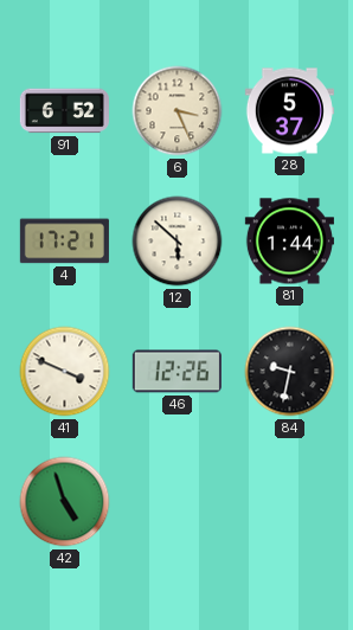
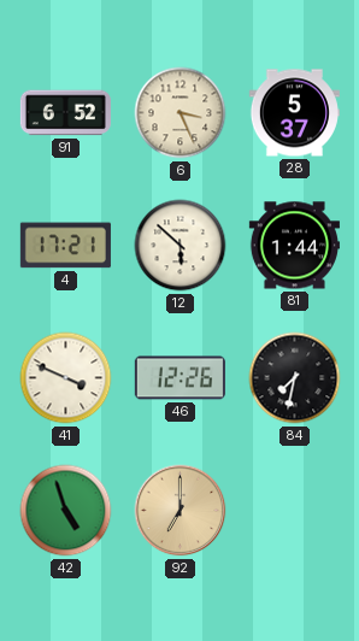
84: 9:32 -> 7:32
92: none -> 7:00
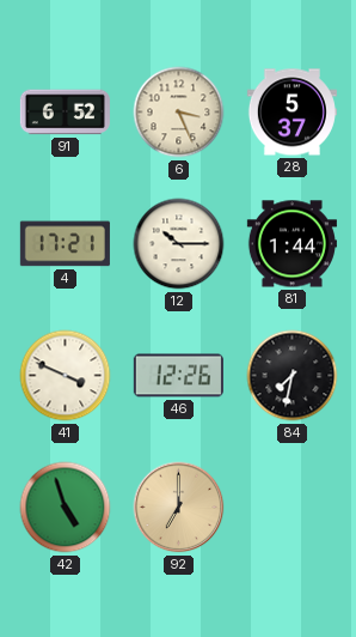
12: 5:52 -> 10:15
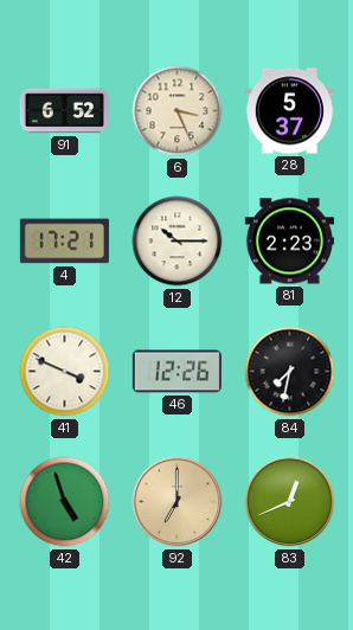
81: 1:44 -> 2:23
83: none -> 12:41
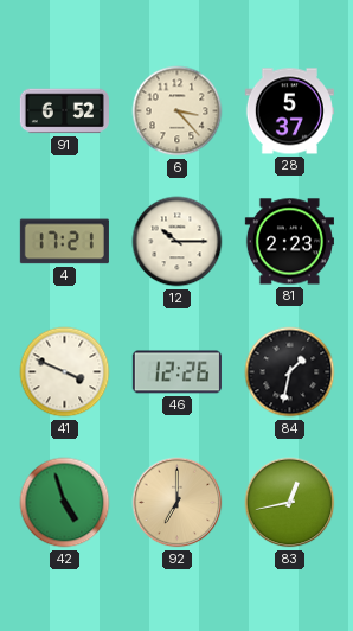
6: 3:26 -> 3:23
84: 7:32 -> 1:32
83: 12:41 -> 12:43
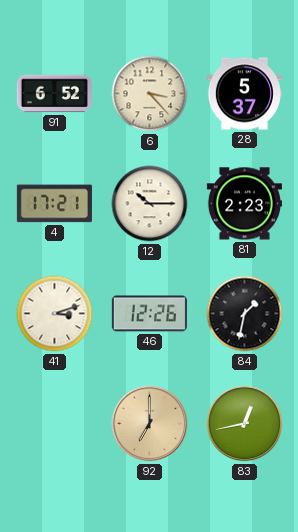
41: 3:49 -> 3:12
42: 4:57 -> none
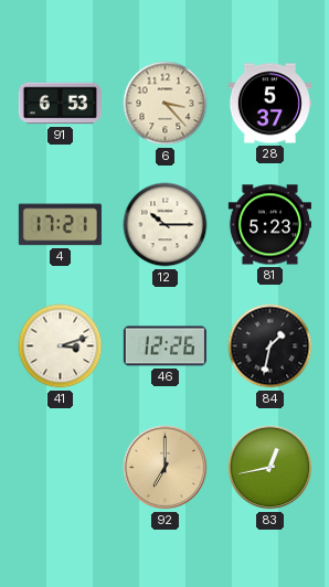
91: 6:52 -> 6:53
81: 2:23 -> 5:23
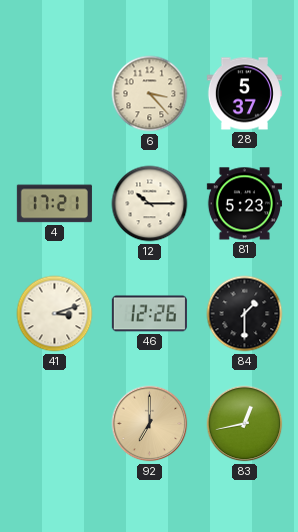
91: 6:53 -> none
84: 1:32 -> 1:30
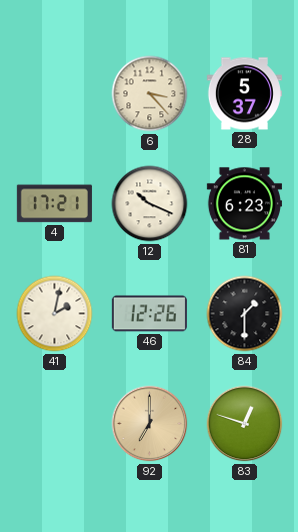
12: 10:15 -> 10:19
81: 5:23 -> 6:23
41: 3:12 -> 2:02
83: 12:43 -> 12:48
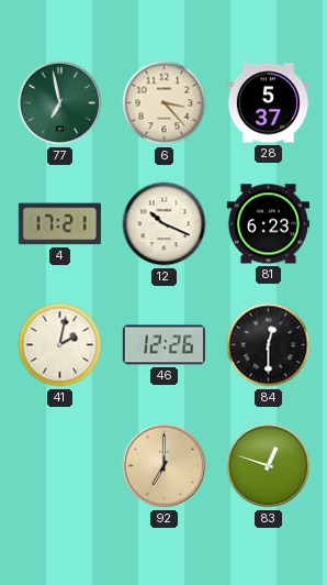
77: none -> 6:58
84: 1:30 -> 12:30
